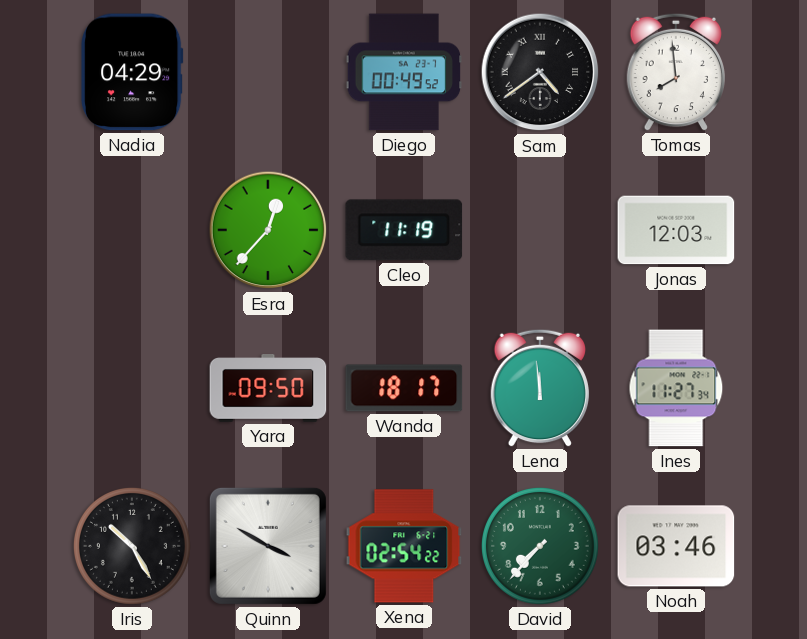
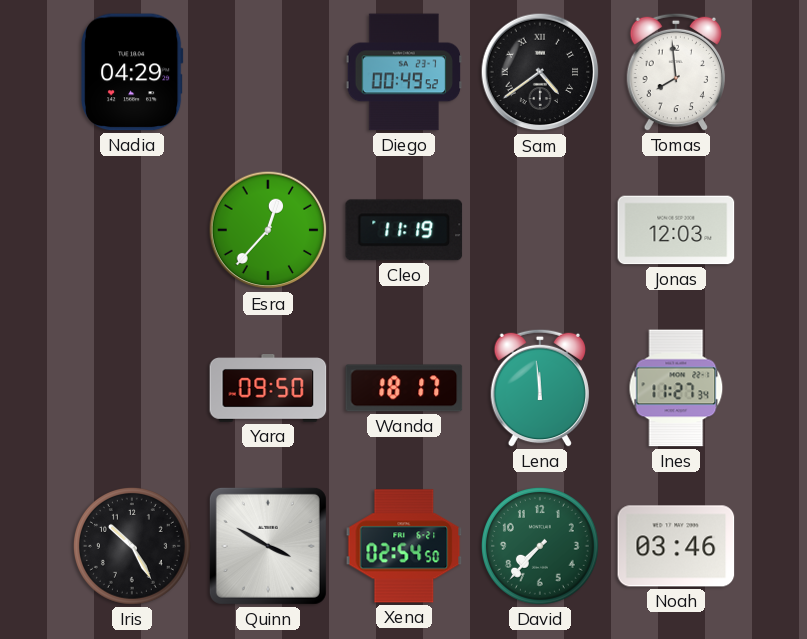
Xena: 02:54:22 -> 02:54:50
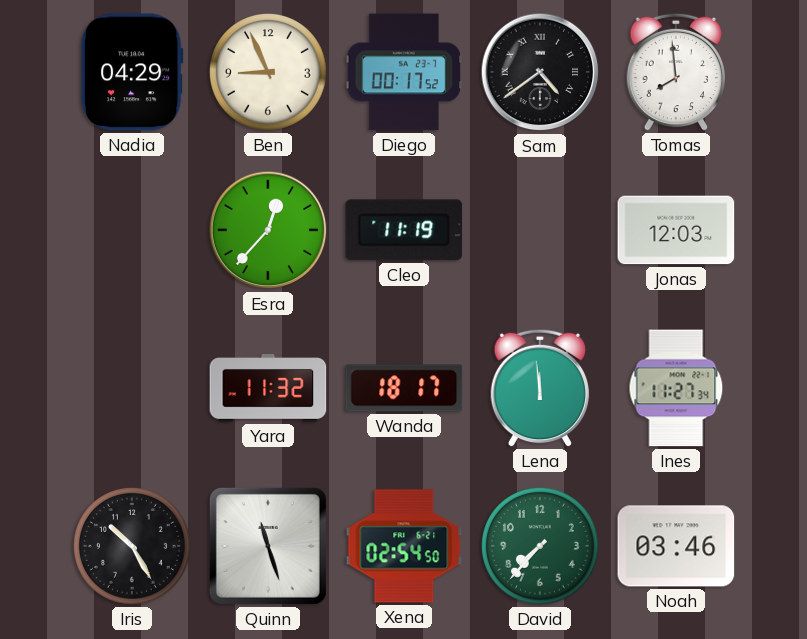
Ben: none -> 8:56
Diego: 00:49 -> 00:17
Yara: 09:50 -> 11:32
Quinn: 3:50 -> 11:27
